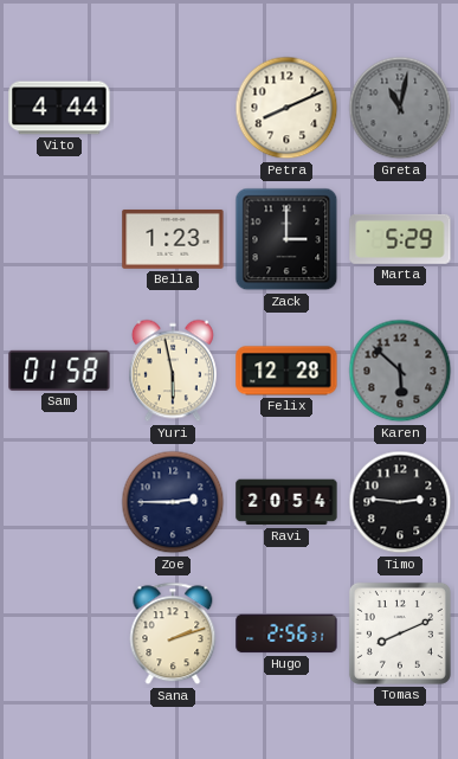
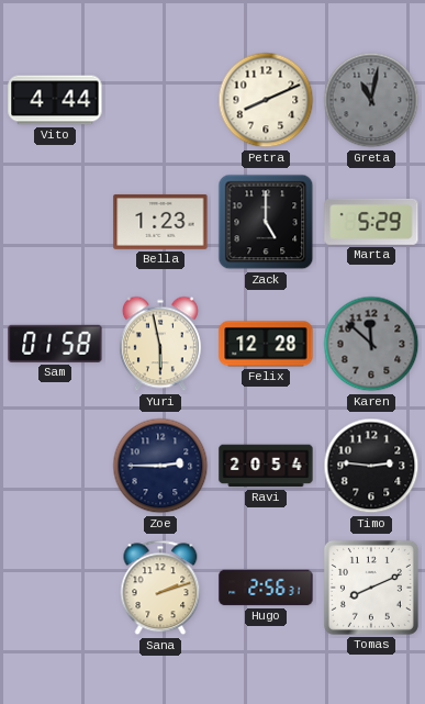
Zack: 3:00 -> 5:00
Karen: 5:52 -> 11:52
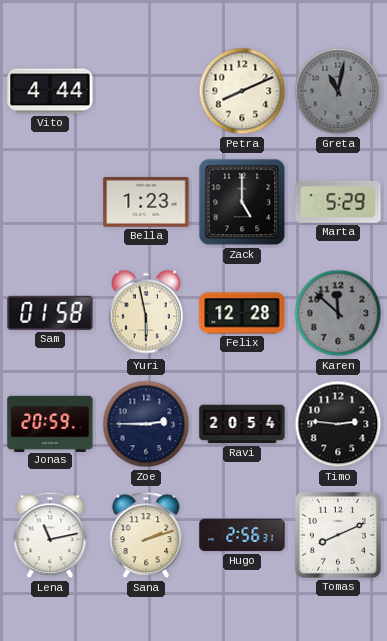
Jonas: none -> 20:59
Lena: none -> 11:13
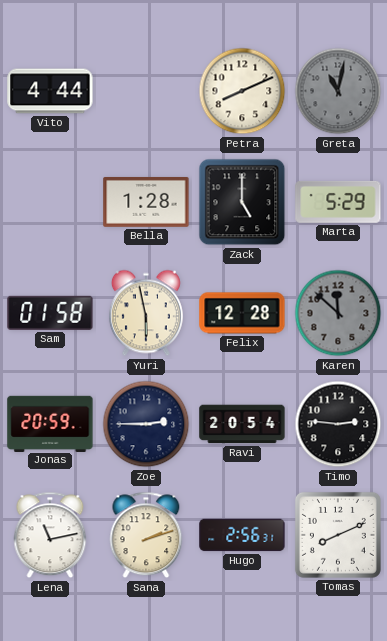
Bella: 1:23 -> 1:28
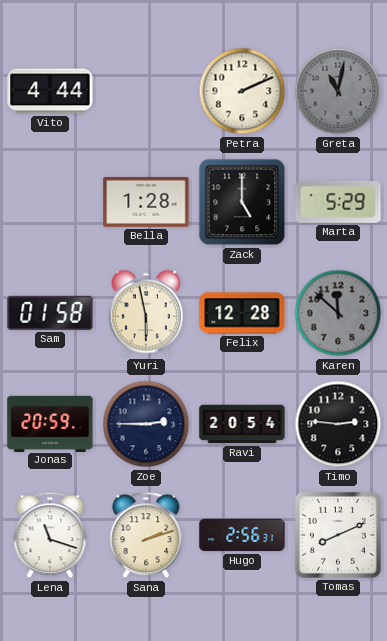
Petra: 8:11 -> 2:11
Lena: 11:13 -> 11:18
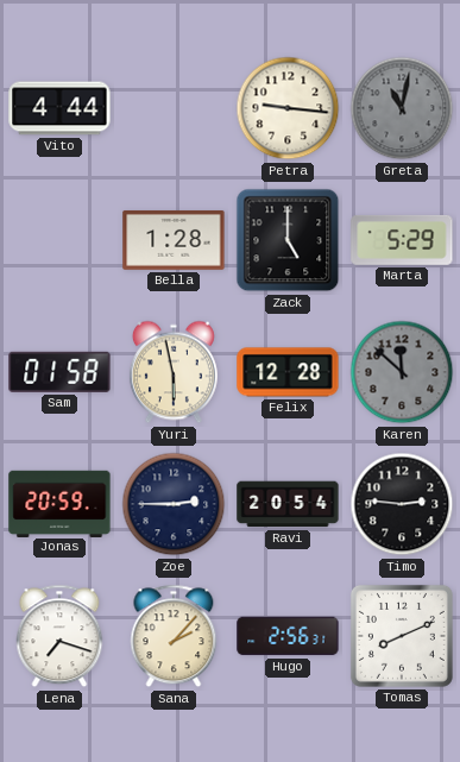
Petra: 2:11 -> 9:16
Lena: 11:18 -> 7:18
Sana: 2:12 -> 2:07
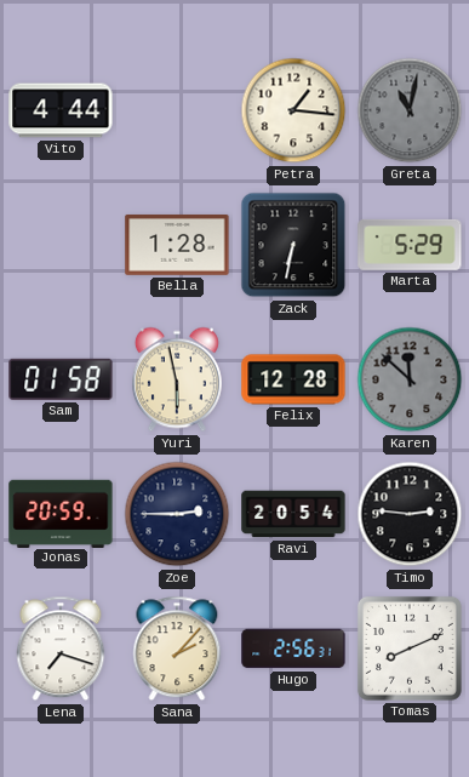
Petra: 9:16 -> 1:16
Zack: 5:00 -> 6:32
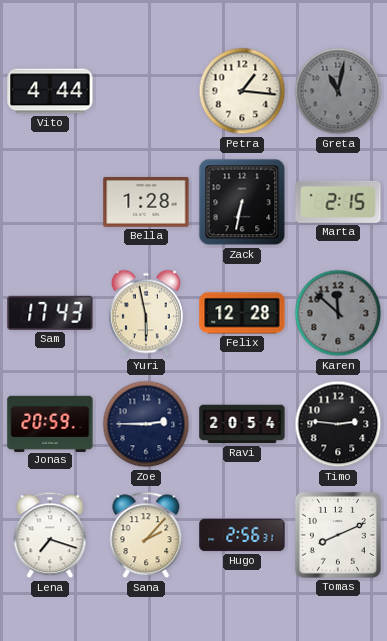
Marta: 5:29 -> 2:15
Sam: 01:58 -> 17:43
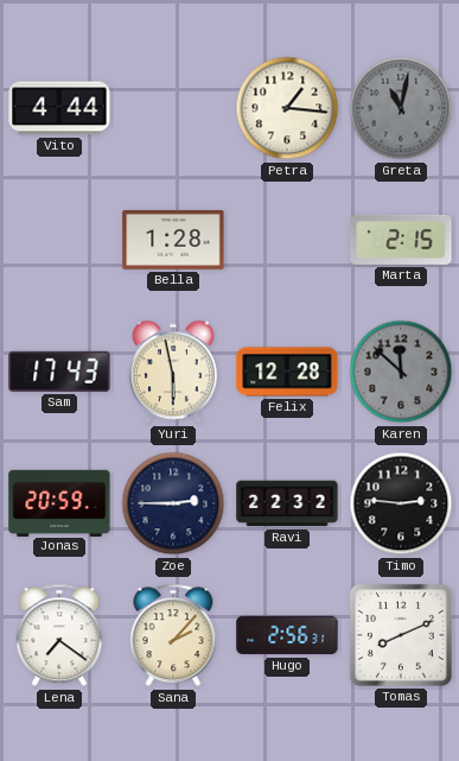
Zack: 6:32 -> none
Ravi: 20:54 -> 22:32
Lena: 7:18 -> 7:21
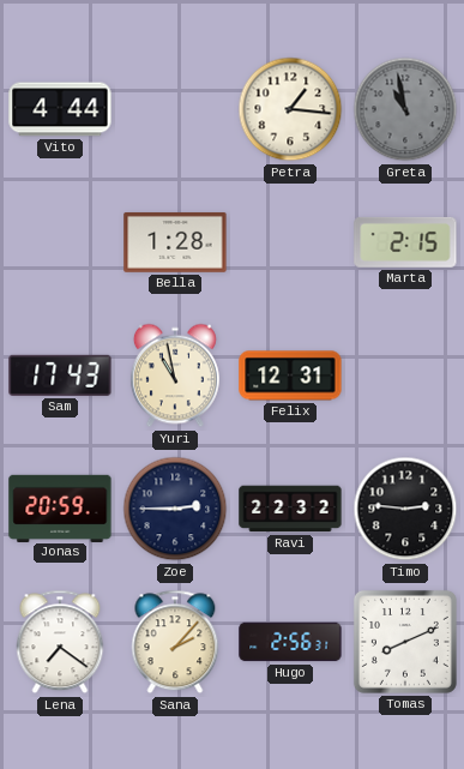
Greta: 11:02 -> 10:58
Yuri: 5:58 -> 10:58
Felix: 12:28 -> 12:31
Karen: 11:52 -> none
